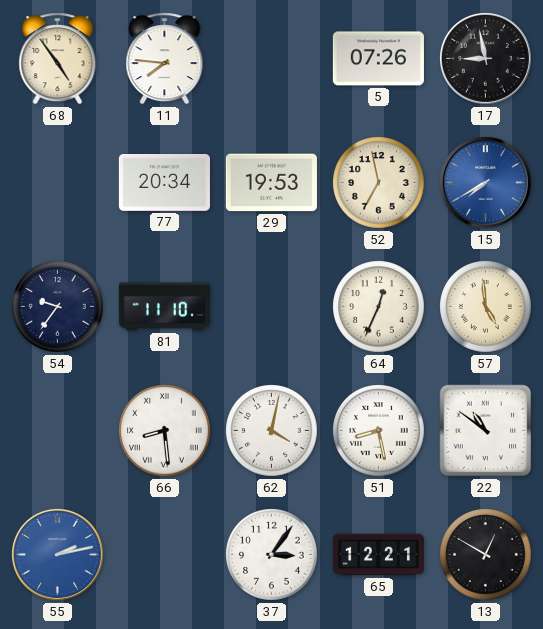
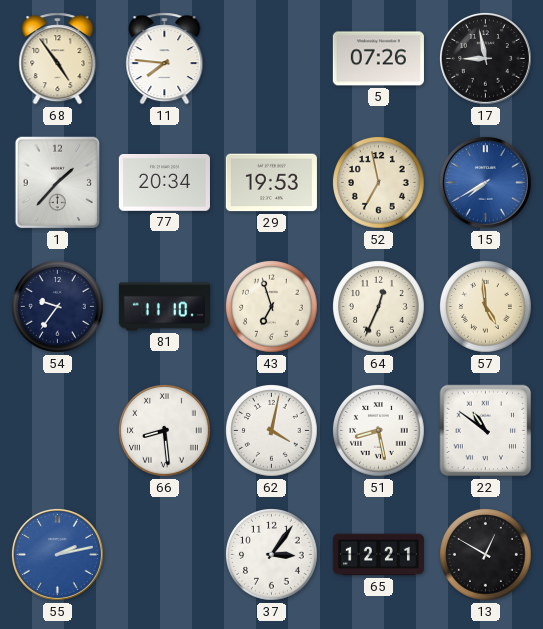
1: none -> 1:37
43: none -> 6:57
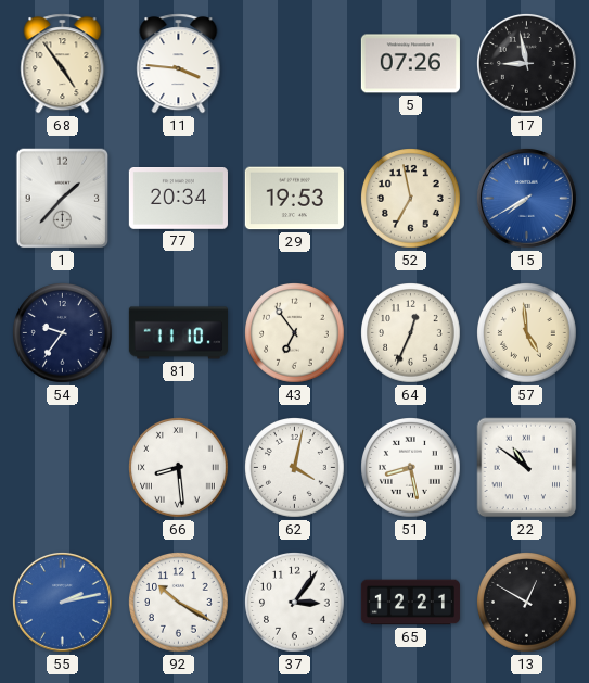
11: 7:46 -> 3:46
43: 6:57 -> 6:54
92: none -> 10:20
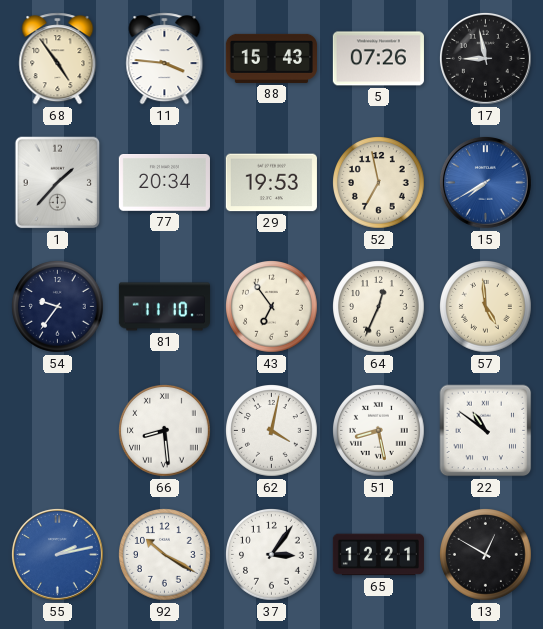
88: none -> 15:43
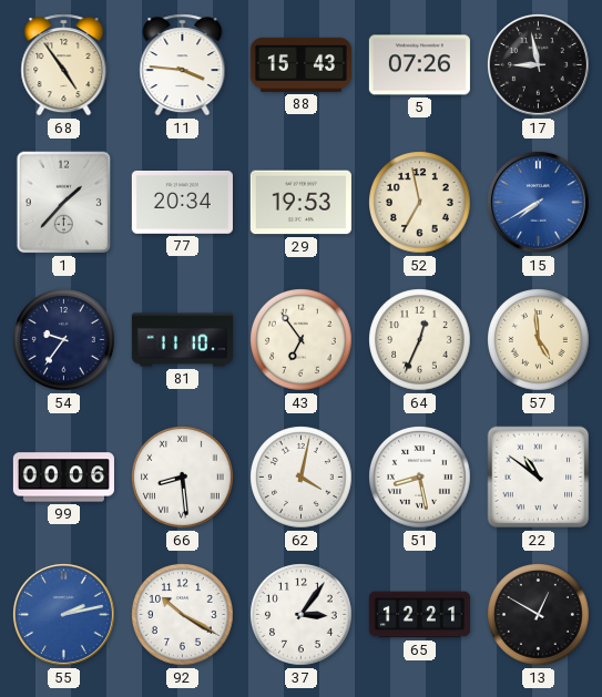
99: none -> 00:06
